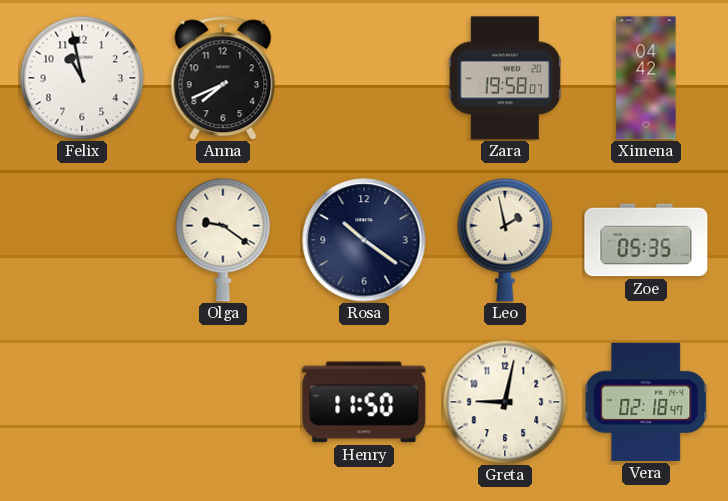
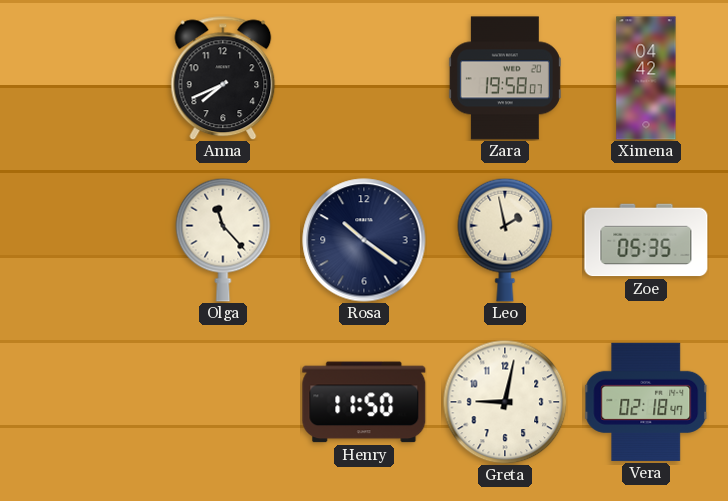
Felix: 10:58 -> none
Olga: 9:21 -> 11:23
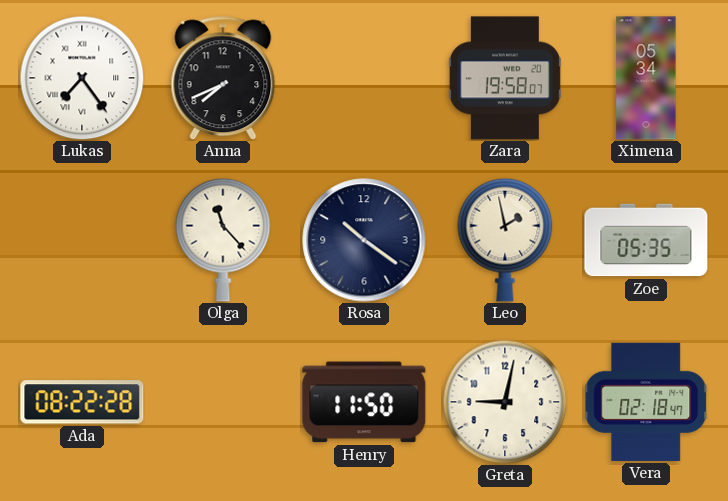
Lukas: none -> 7:24
Ximena: 04:42 -> 05:34
Ada: none -> 08:22
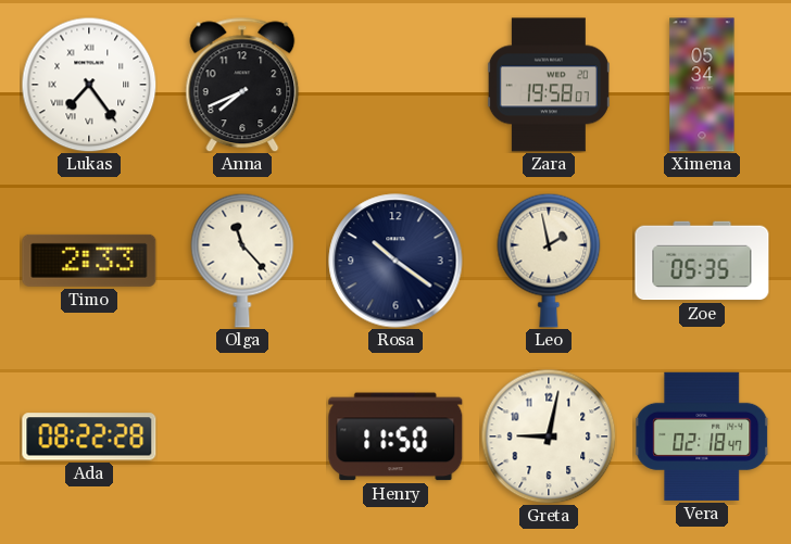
Timo: none -> 2:33
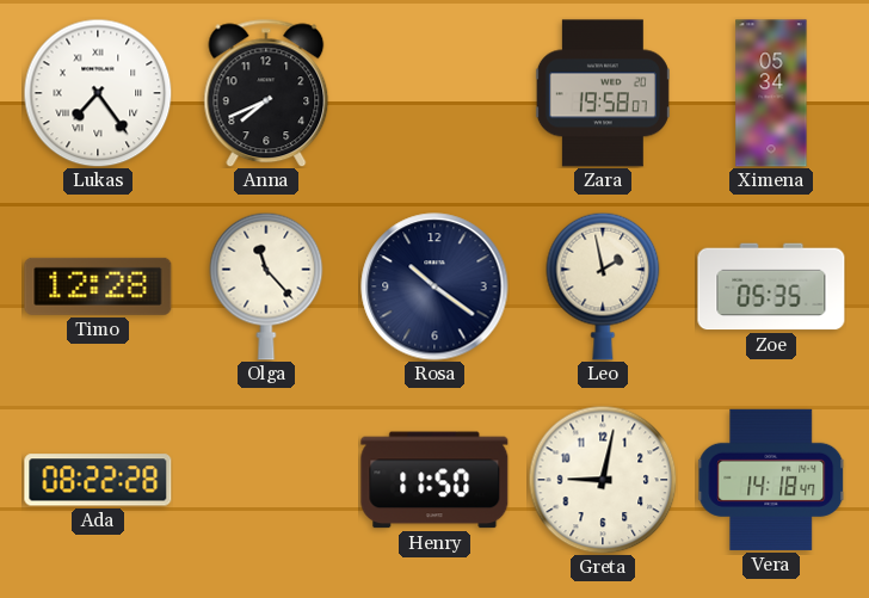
Timo: 2:33 -> 12:28
Vera: 02:18 -> 14:18
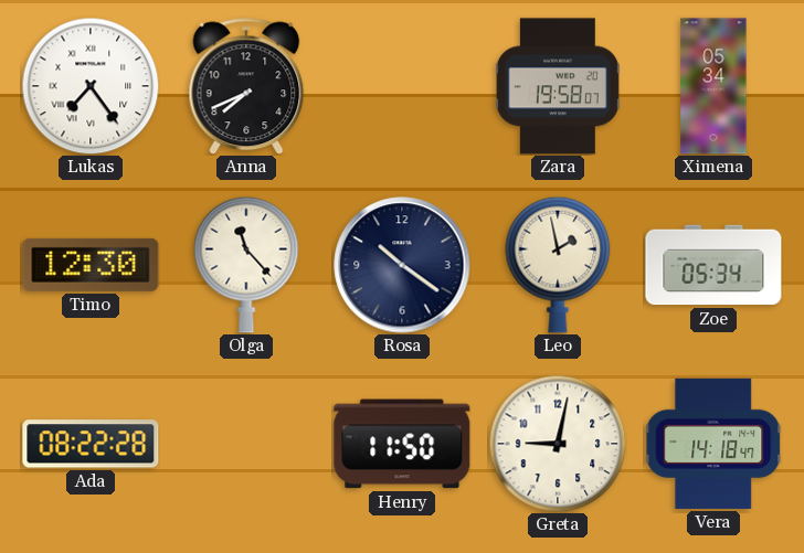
Timo: 12:28 -> 12:30
Zoe: 05:35 -> 05:34
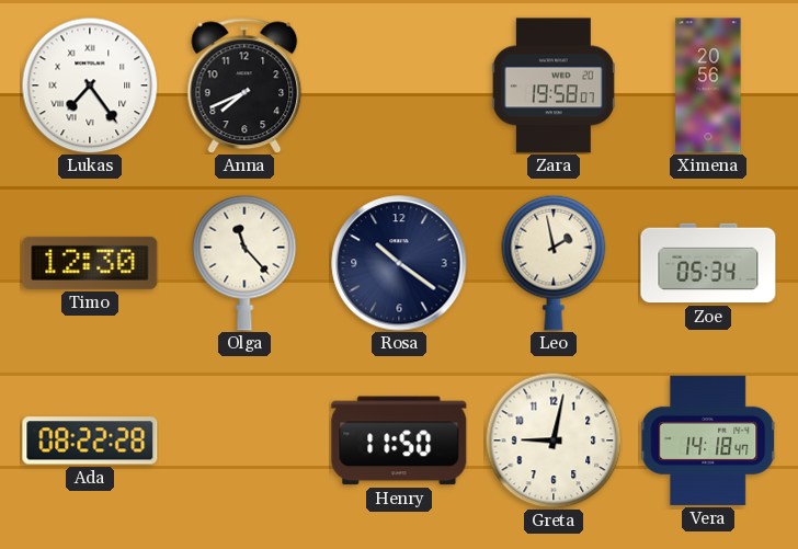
Ximena: 05:34 -> 20:56
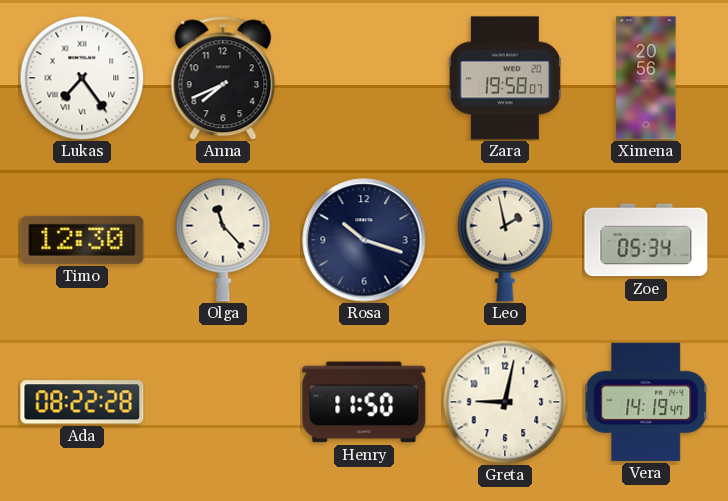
Rosa: 10:21 -> 10:18
Vera: 14:18 -> 14:19
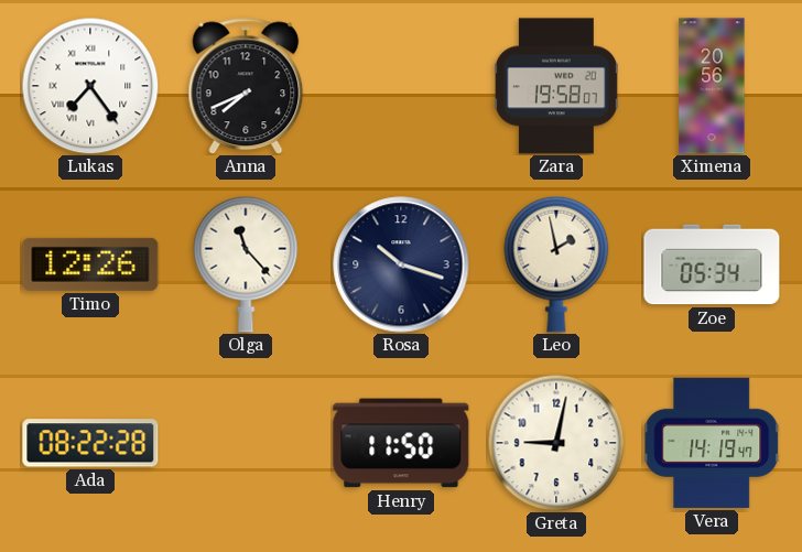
Timo: 12:30 -> 12:26
